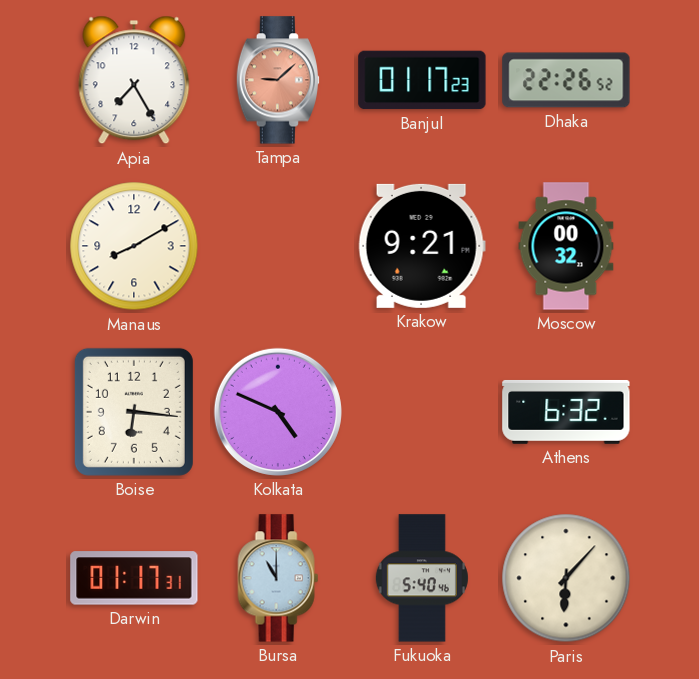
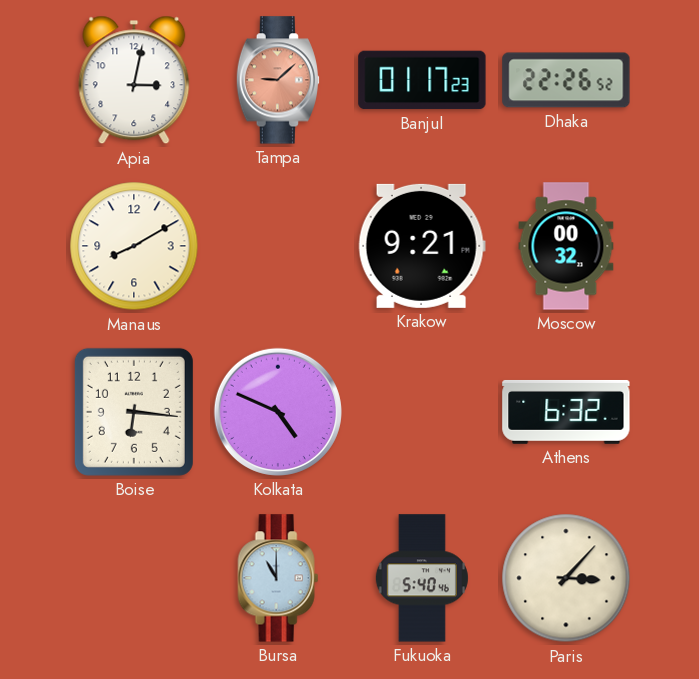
Apia: 7:25 -> 3:02
Darwin: 01:17 -> none
Paris: 6:07 -> 3:07
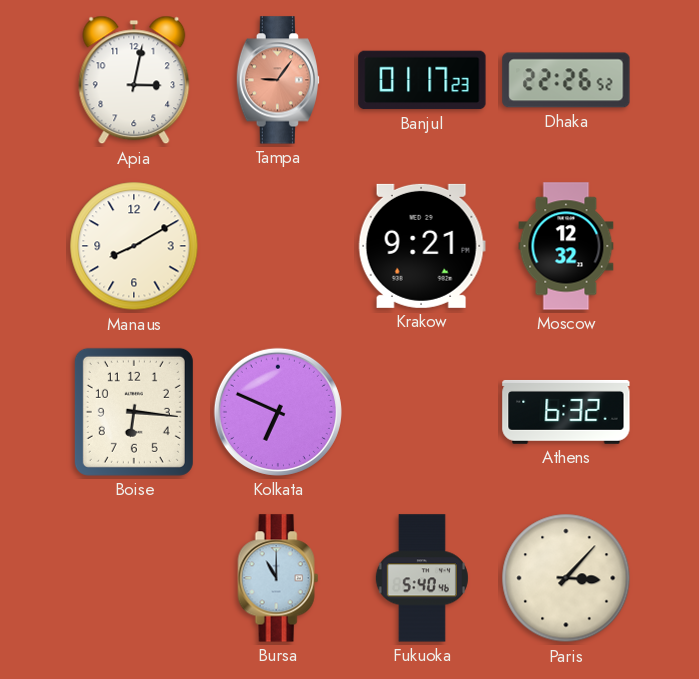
Tampa: 9:08 -> 9:06
Moscow: 00:32 -> 12:32
Kolkata: 4:49 -> 6:49
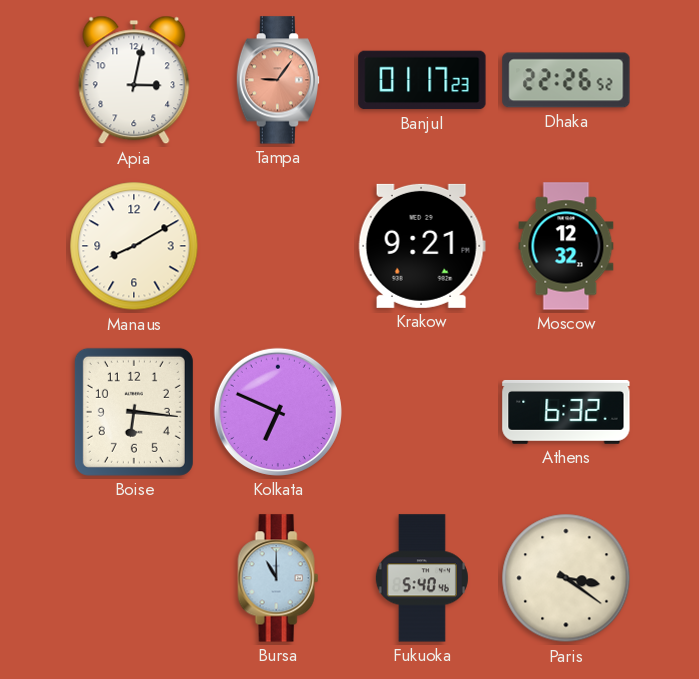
Paris: 3:07 -> 3:21
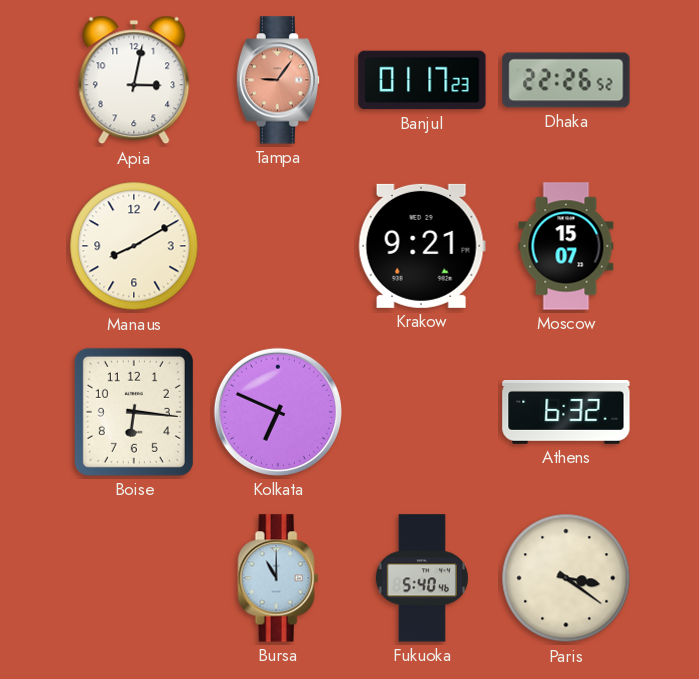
Moscow: 12:32 -> 15:07
